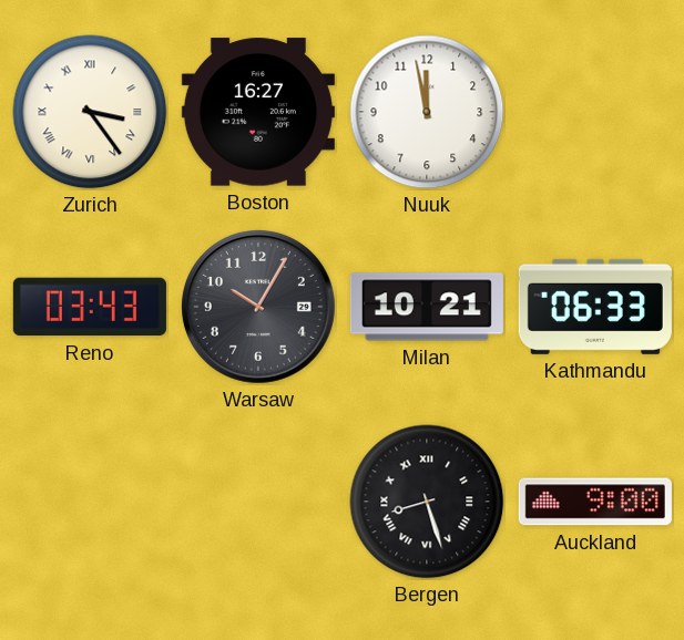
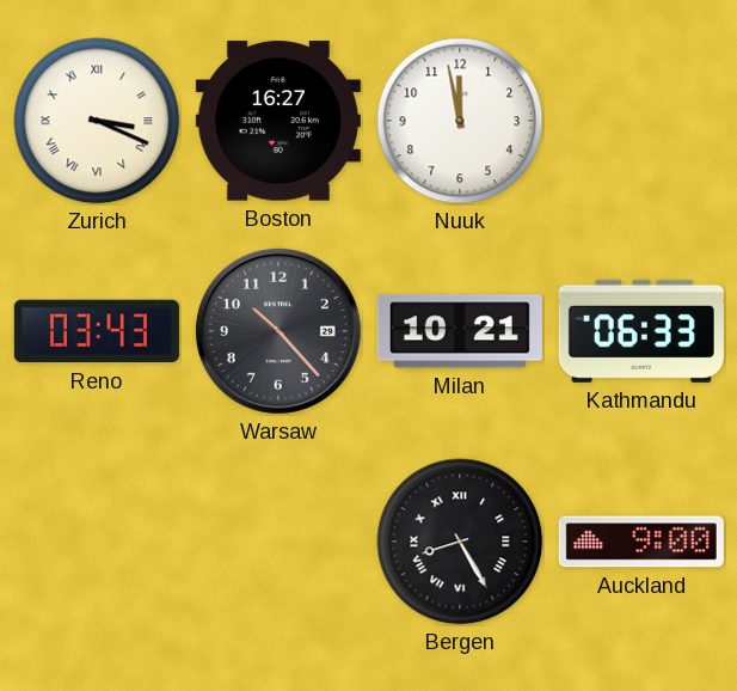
Zurich: 3:24 -> 3:19
Warsaw: 10:05 -> 10:23
Bergen: 8:27 -> 8:25
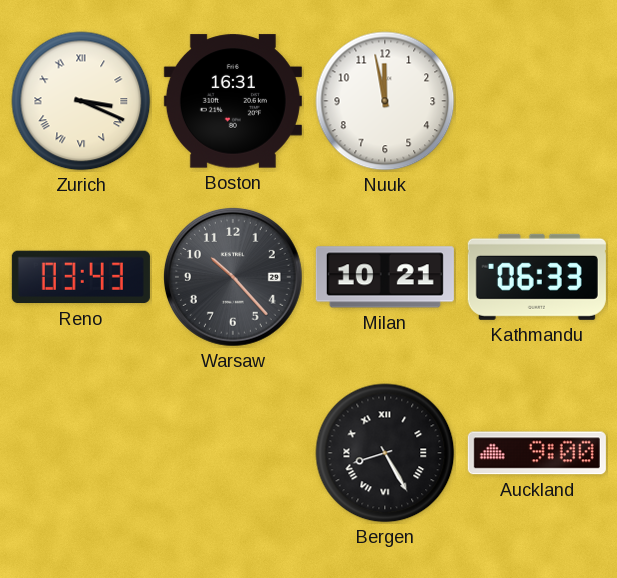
Boston: 16:27 -> 16:31
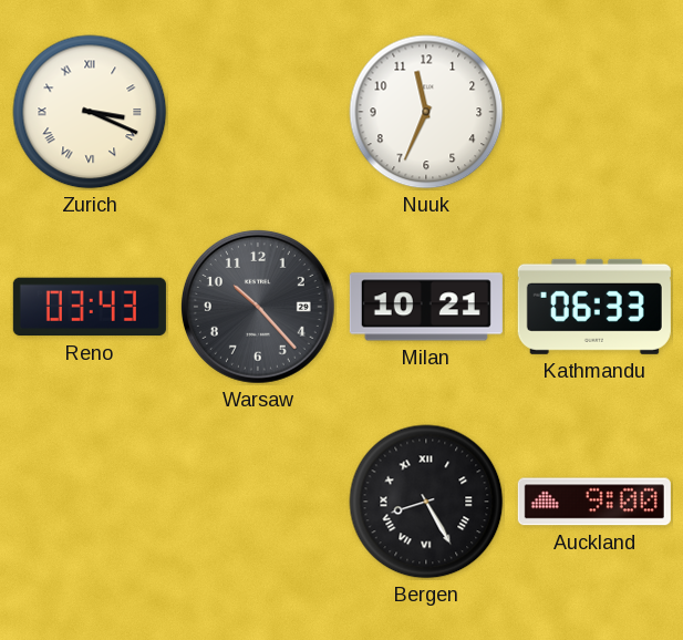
Boston: 16:31 -> none
Nuuk: 11:58 -> 11:34
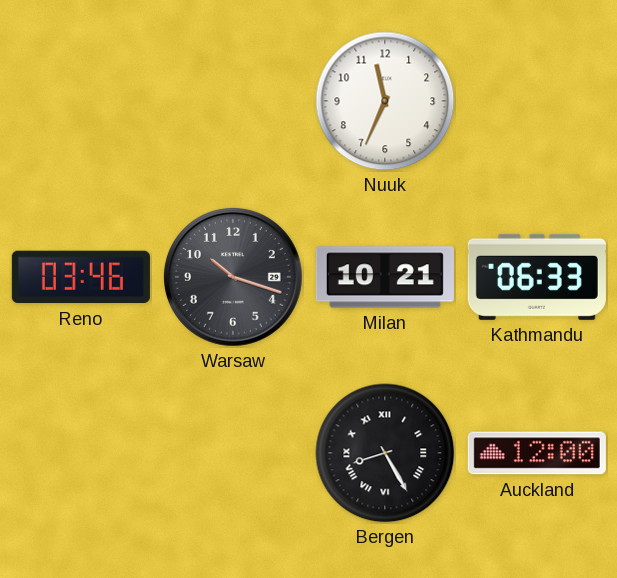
Zurich: 3:19 -> none
Reno: 03:43 -> 03:46
Warsaw: 10:23 -> 10:18
Auckland: 9:00 -> 12:00
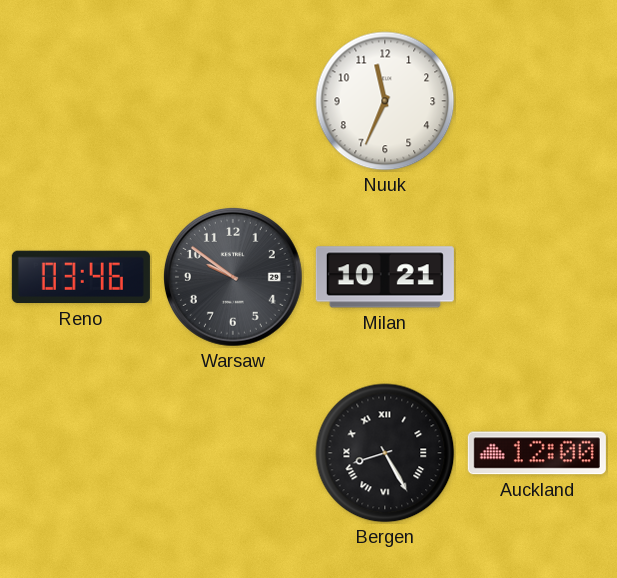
Warsaw: 10:18 -> 9:51
Kathmandu: 06:33 -> none
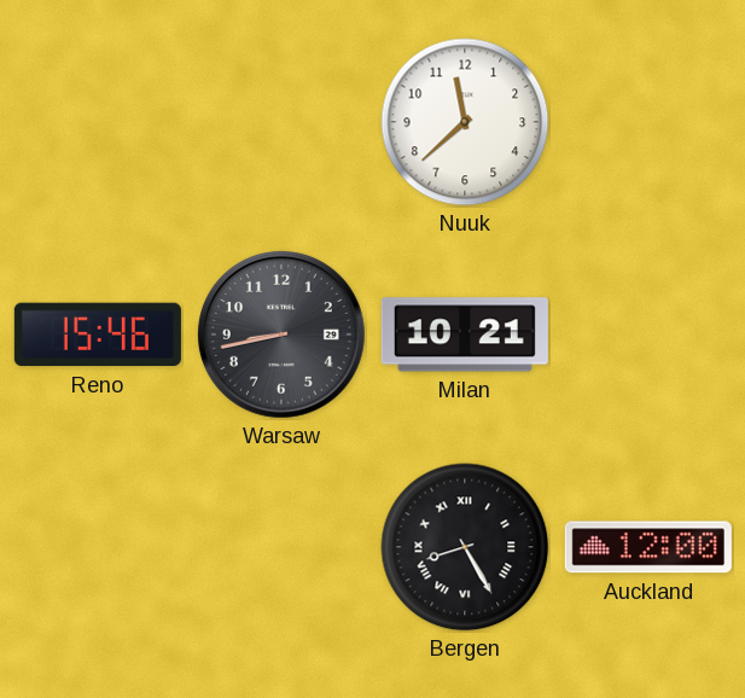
Nuuk: 11:34 -> 11:38
Reno: 03:46 -> 15:46
Warsaw: 9:51 -> 8:43
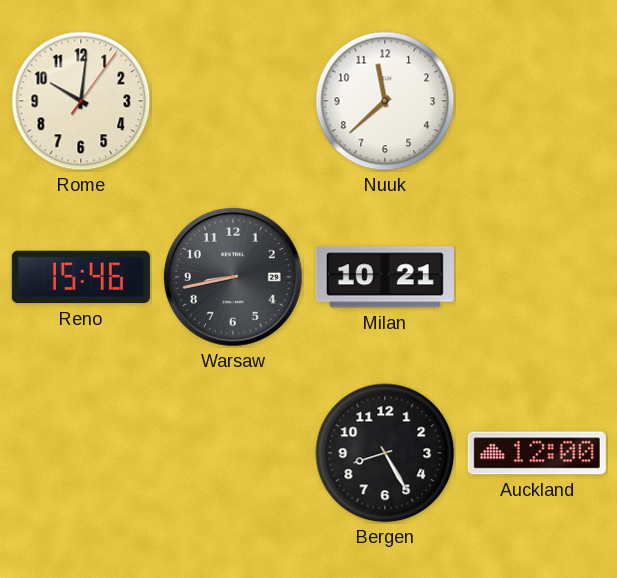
Rome: none -> 10:01
Bergen numerals: Roman -> Arabic
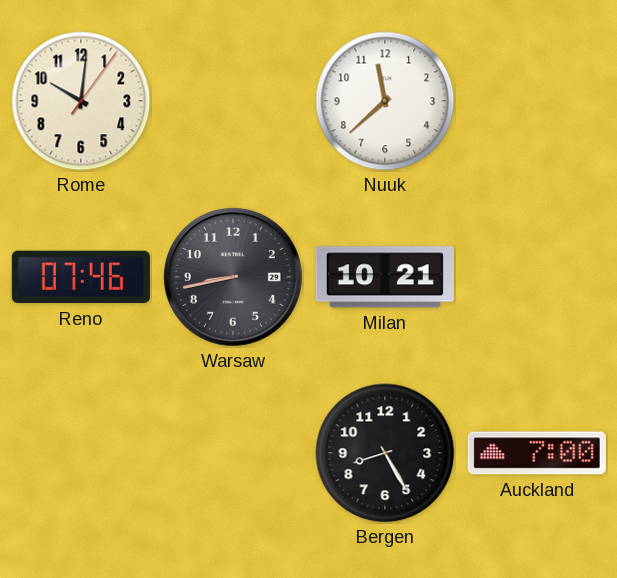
Reno: 15:46 -> 07:46
Auckland: 12:00 -> 7:00
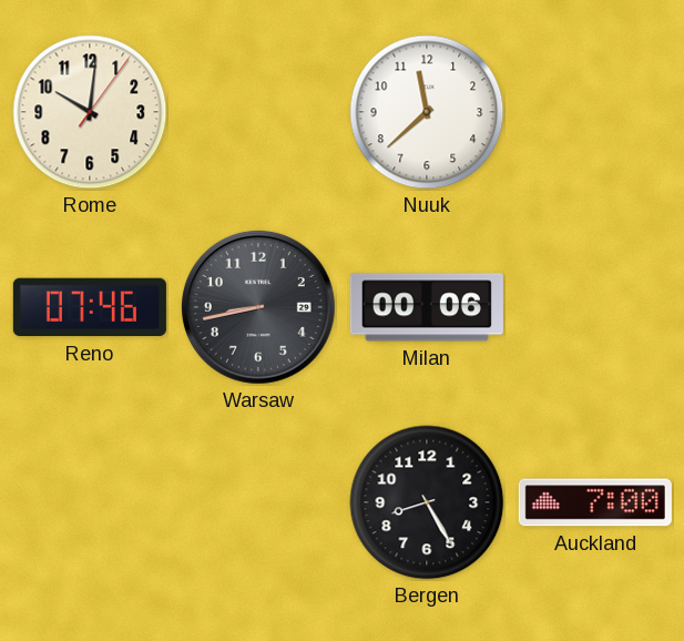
Milan: 10:21 -> 00:06
